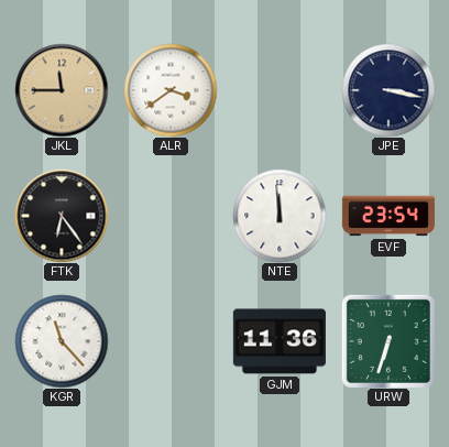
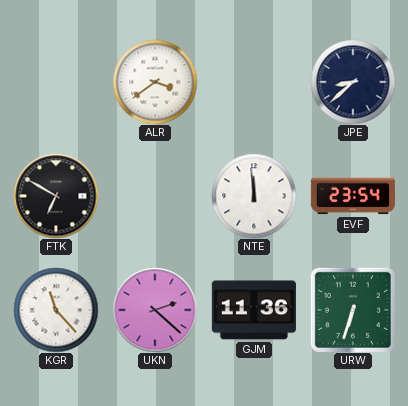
JKL: 11:45 -> none
JPE: 3:17 -> 8:38
FTK: 6:24 -> 6:50
UKN: none -> 2:22
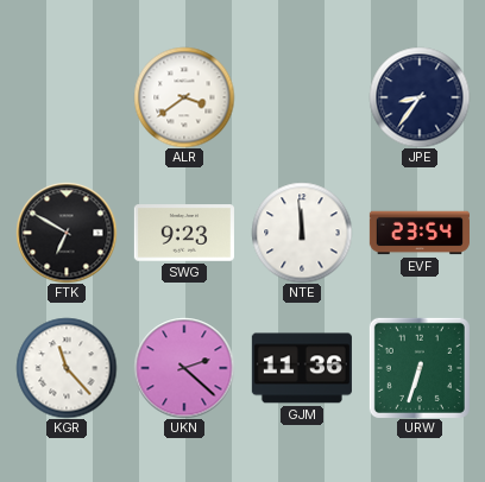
JPE: 8:38 -> 8:36
SWG: none -> 9:23
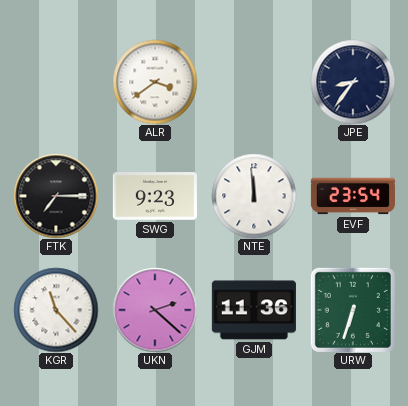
FTK: 6:50 -> 7:15
